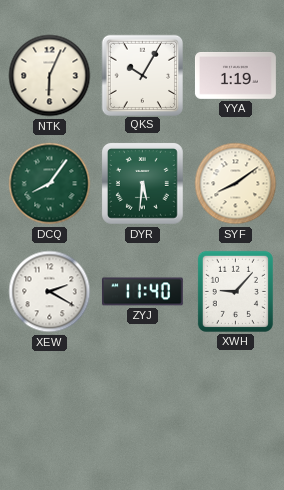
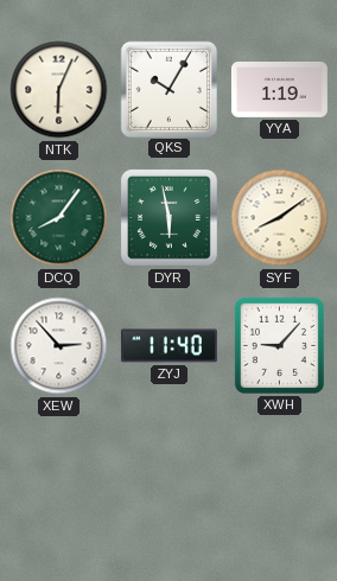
DYR: 5:31 -> 5:58
XEW: 2:20 -> 2:53
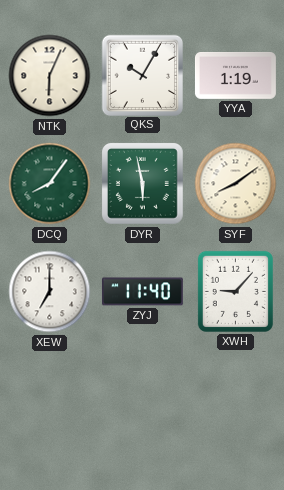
XEW: 2:53 -> 7:00
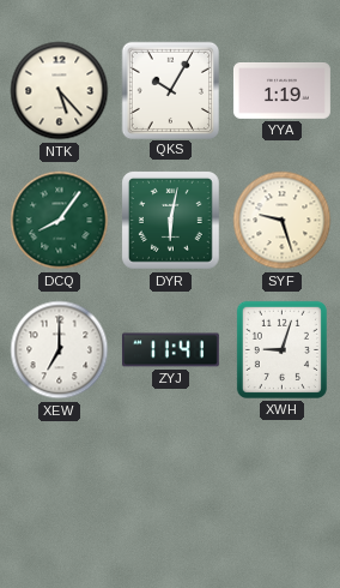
NTK: 6:04 -> 5:23
DYR: 5:58 -> 6:02
SYF: 8:09 -> 9:27
ZYJ: 11:40 -> 11:41
XWH: 9:07 -> 9:03
